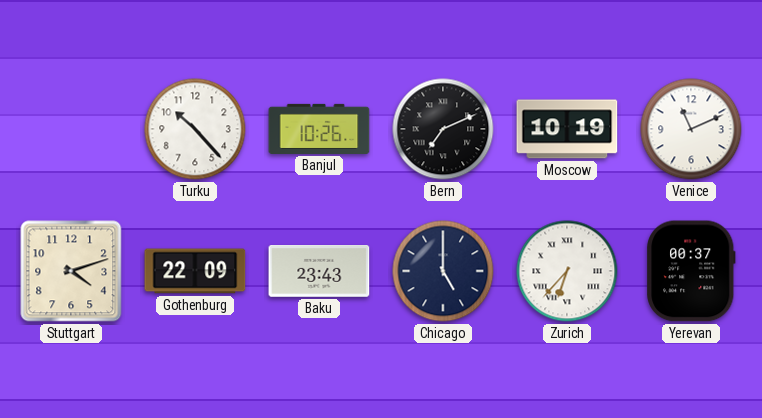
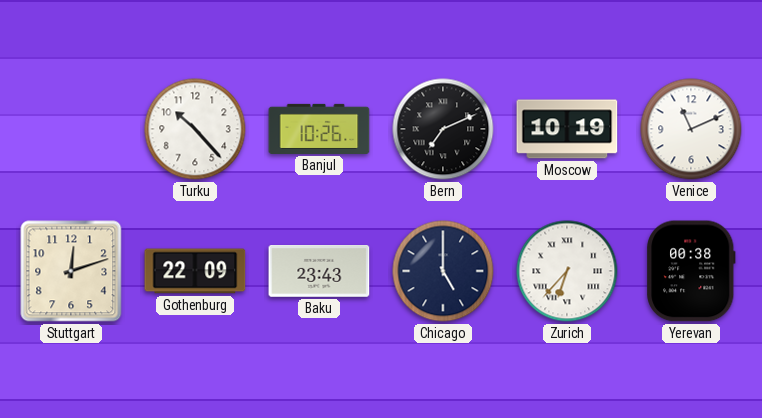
Stuttgart: 4:12 -> 12:12
Yerevan: 00:37 -> 00:38
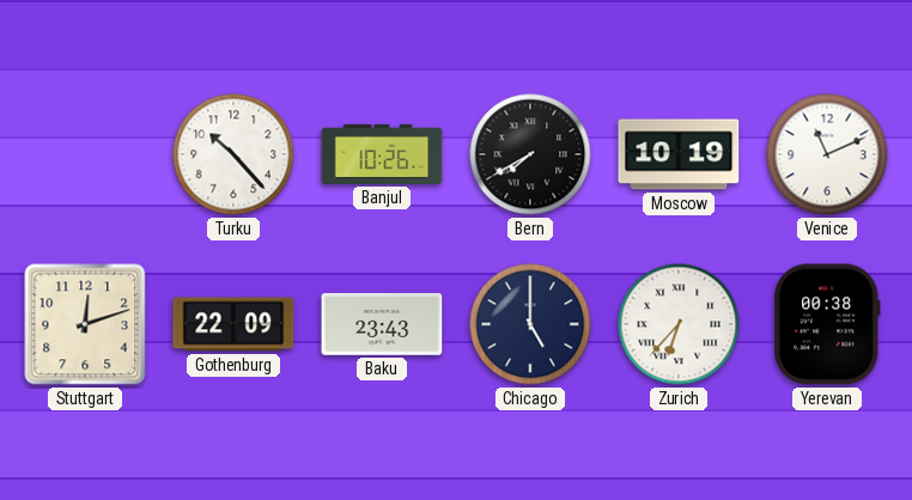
Bern: 7:11 -> 7:40
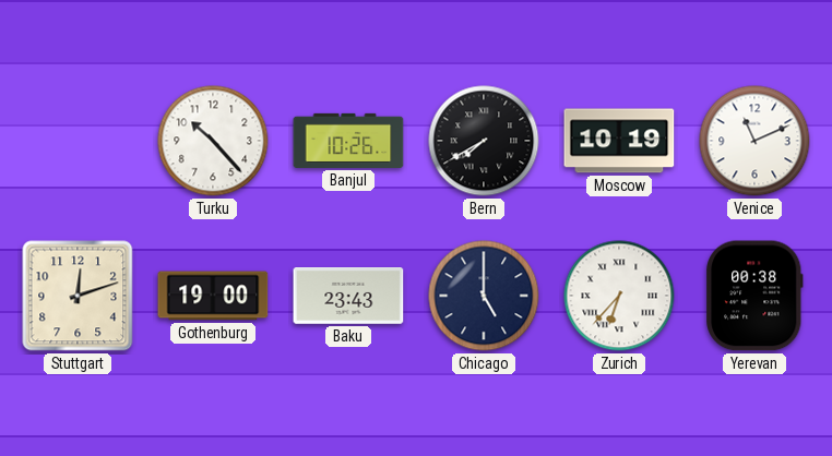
Gothenburg: 22:09 -> 19:00
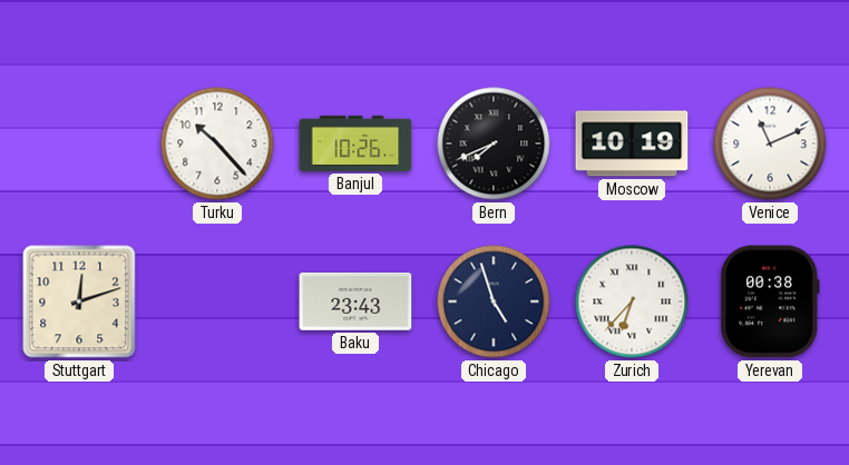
Bern: 7:40 -> 7:41
Gothenburg: 19:00 -> none
Chicago: 5:00 -> 4:57
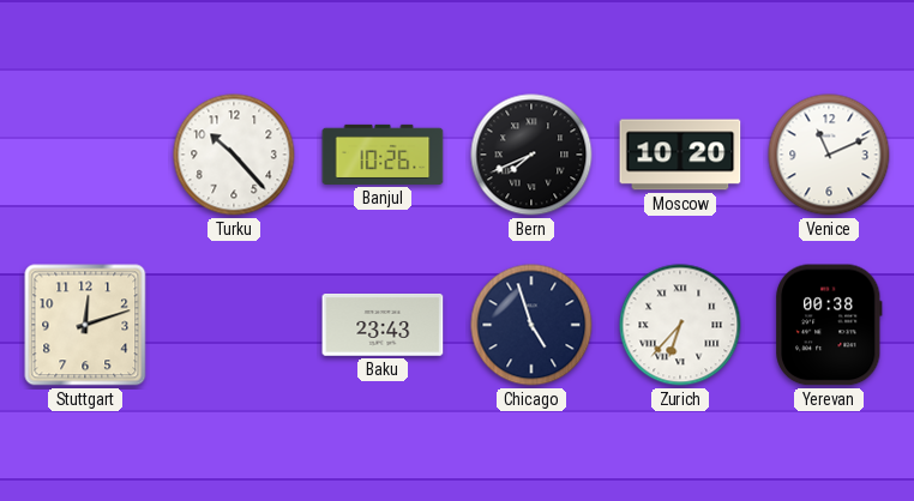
Moscow: 10:19 -> 10:20
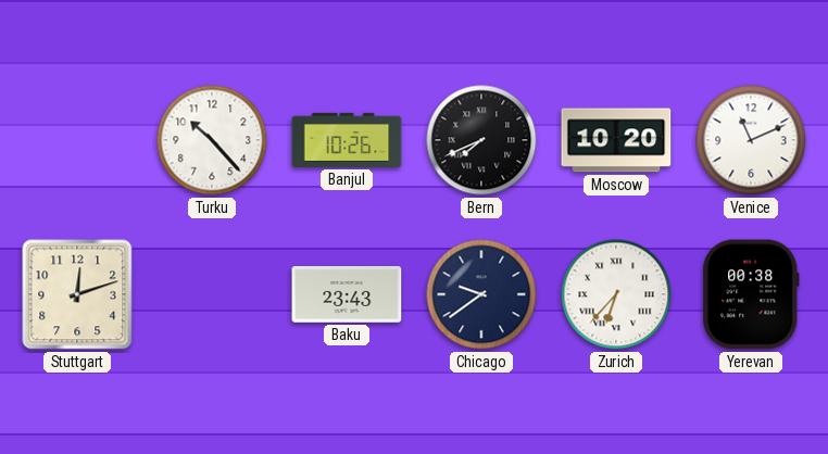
Chicago: 4:57 -> 9:39
